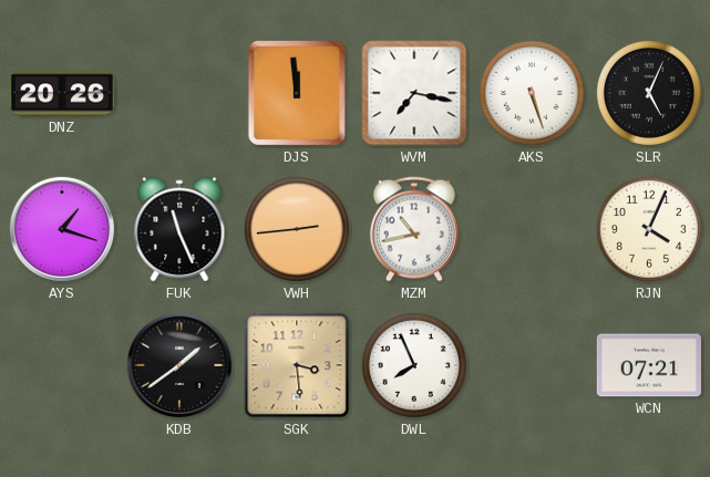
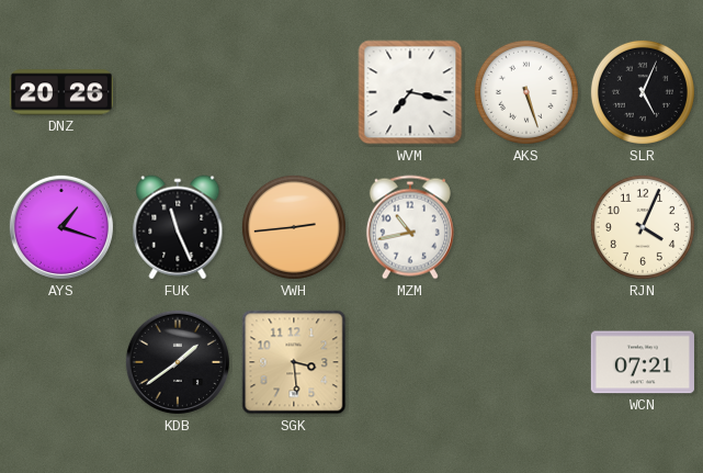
DJS: 11:59 -> none
DWL: 7:56 -> none
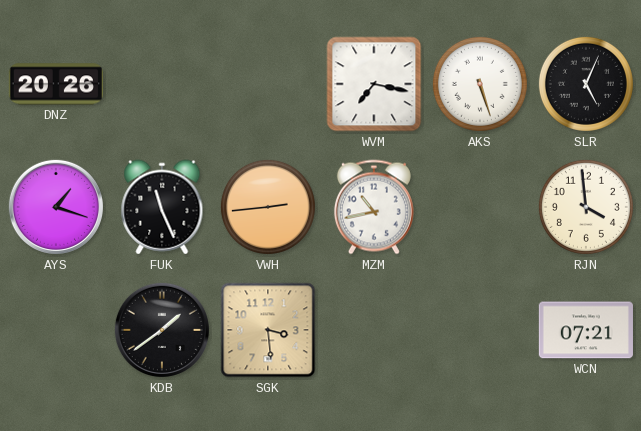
RJN: 4:04 -> 3:59
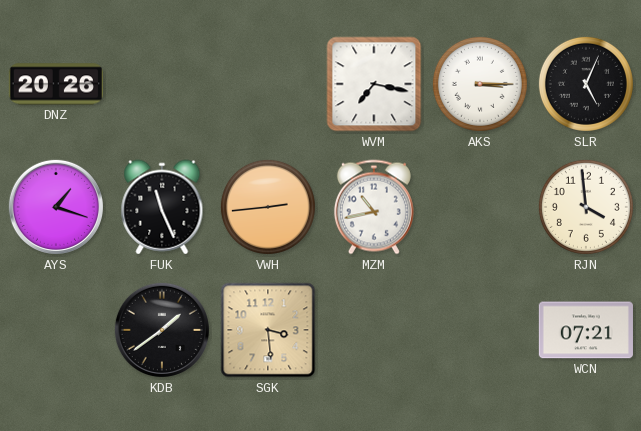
AKS: 5:27 -> 3:15
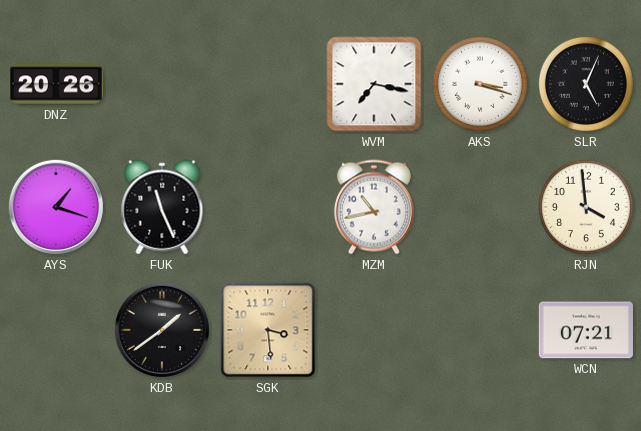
AKS: 3:15 -> 3:18
VWH: 2:44 -> none
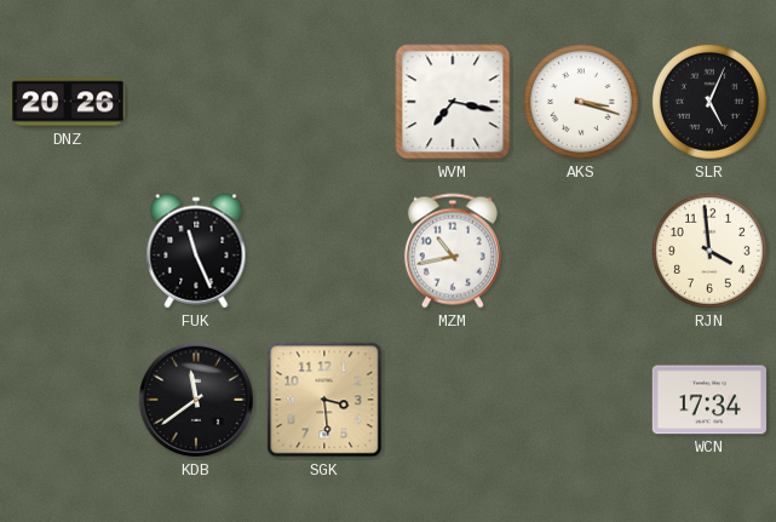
AYS: 1:18 -> none
KDB: 1:39 -> 11:39
WCN: 07:21 -> 17:34
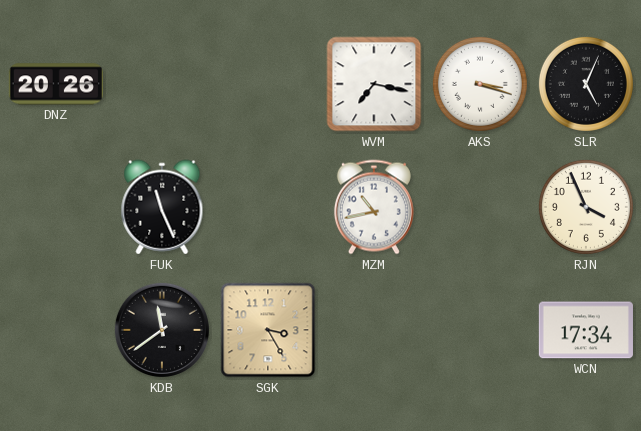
RJN: 3:59 -> 3:56
SGK: 3:29 -> 3:25
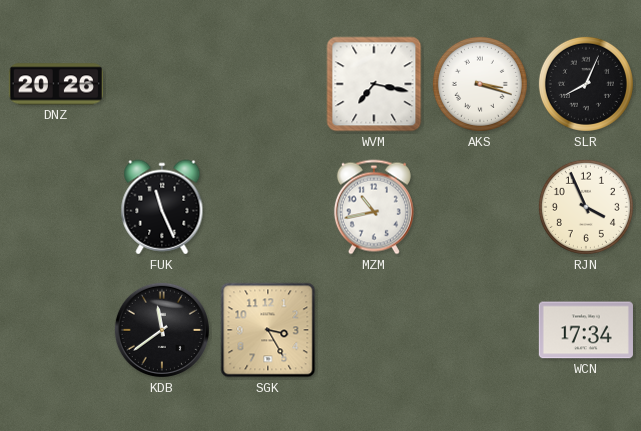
SLR: 5:04 -> 8:04
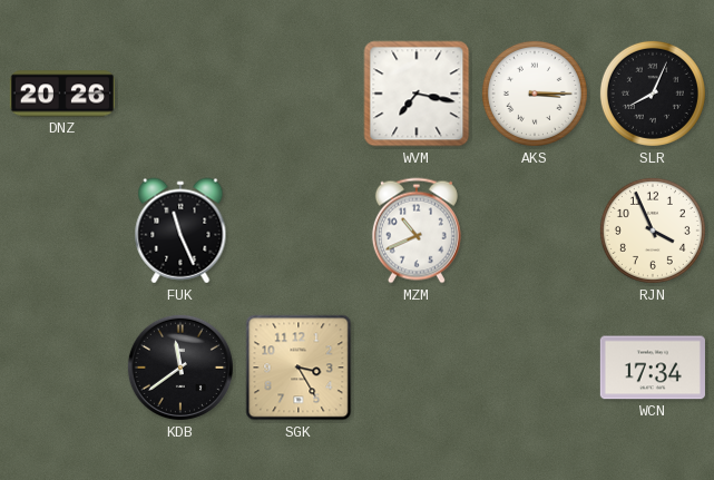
AKS: 3:18 -> 3:15
MZM: 10:43 -> 10:41
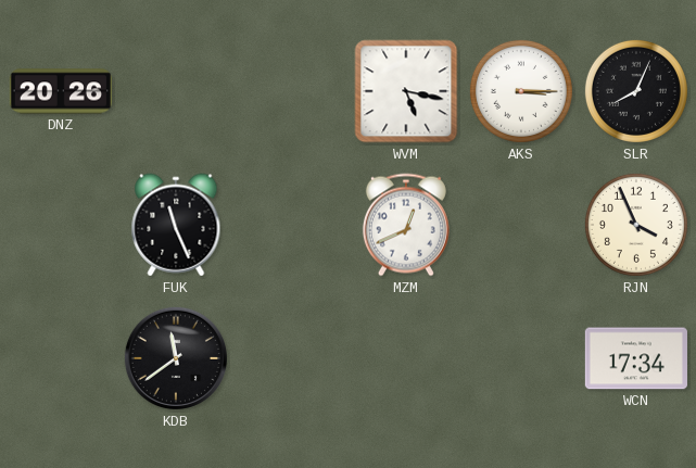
WVM: 7:17 -> 5:17
MZM: 10:41 -> 12:41
SGK: 3:25 -> none
